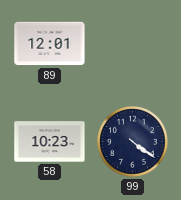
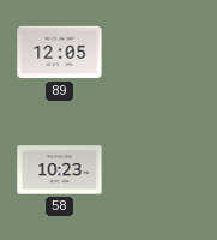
89: 12:01 -> 12:05
99: 4:21 -> none
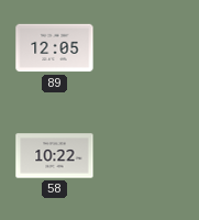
58: 10:23 -> 10:22
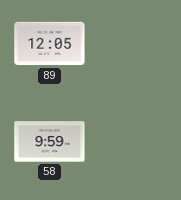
58: 10:22 -> 9:59
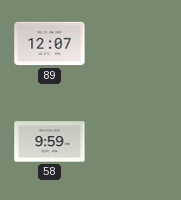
89: 12:05 -> 12:07
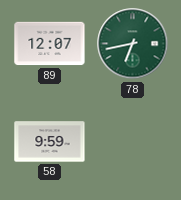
78: none -> 6:43
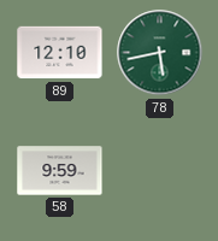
89: 12:07 -> 12:10
78: 6:43 -> 5:43
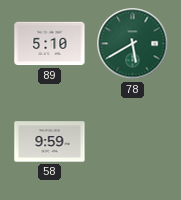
89: 12:10 -> 5:10
78: 5:43 -> 5:40
